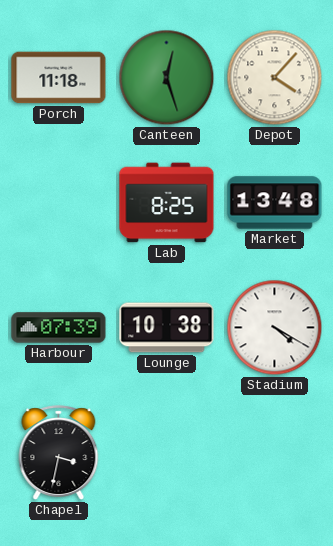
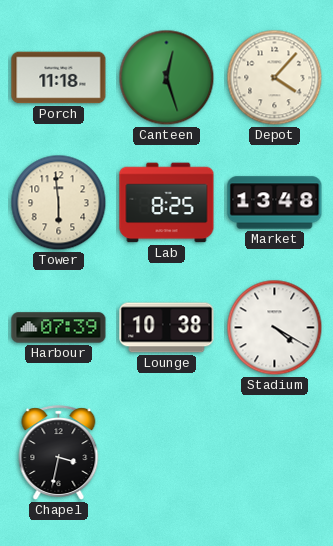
Tower: none -> 5:59
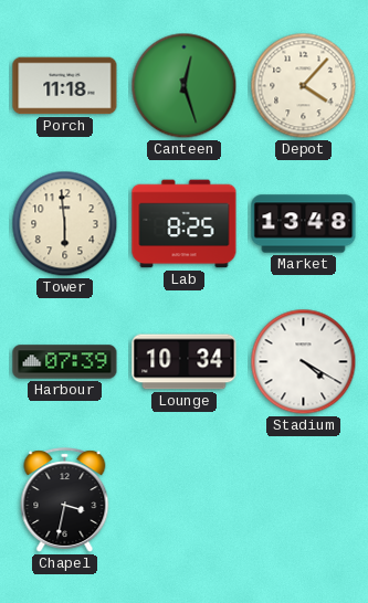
Lounge: 10:38 -> 10:34
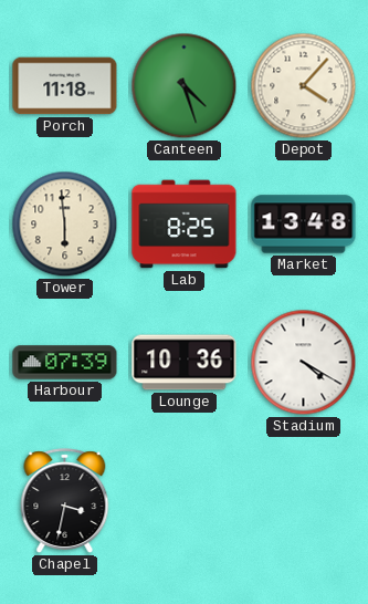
Canteen: 12:27 -> 4:27
Lounge: 10:34 -> 10:36
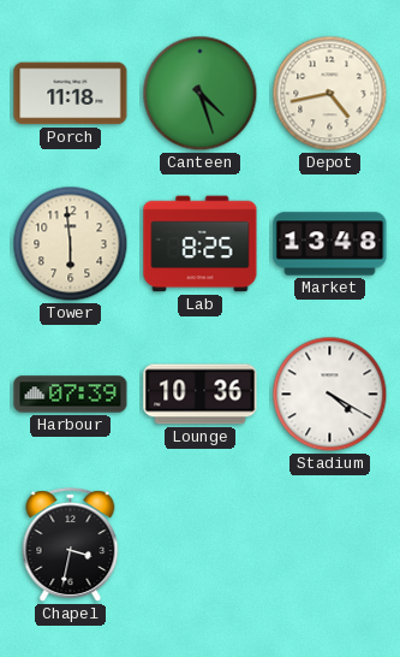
Depot: 4:07 -> 4:43
